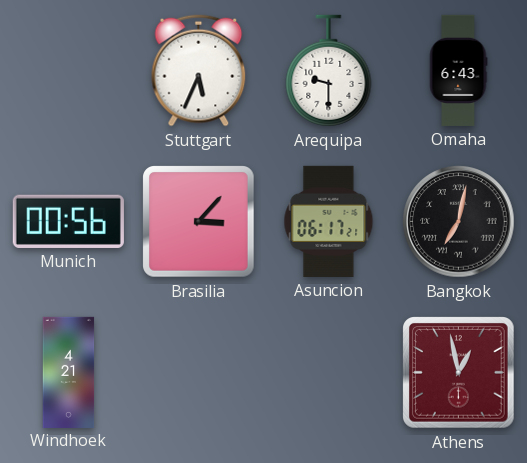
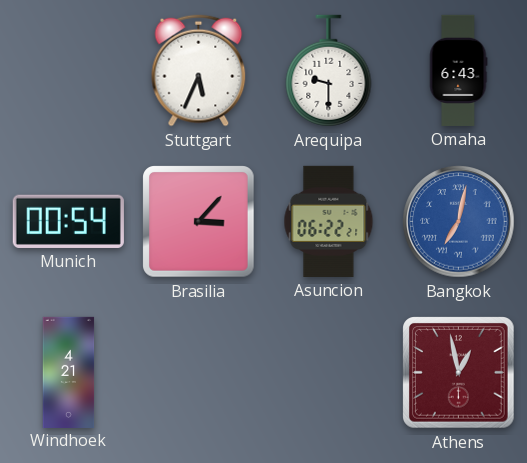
Munich: 00:56 -> 00:54
Asuncion: 06:17 -> 06:22
Bangkok dial: black -> blue
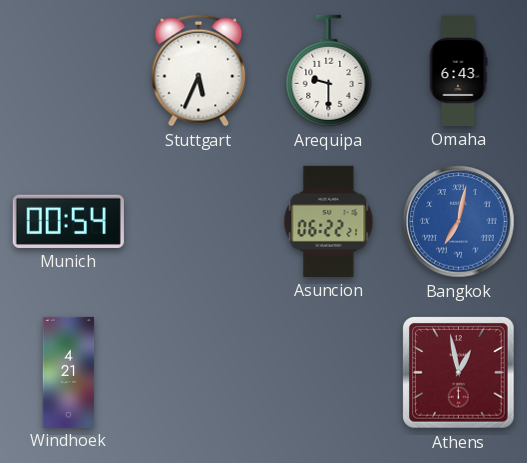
Brasilia: 3:07 -> none
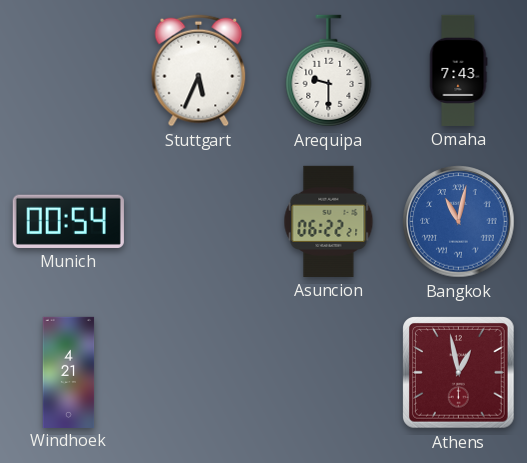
Omaha: 6:43 -> 7:43
Bangkok: 7:02 -> 11:02
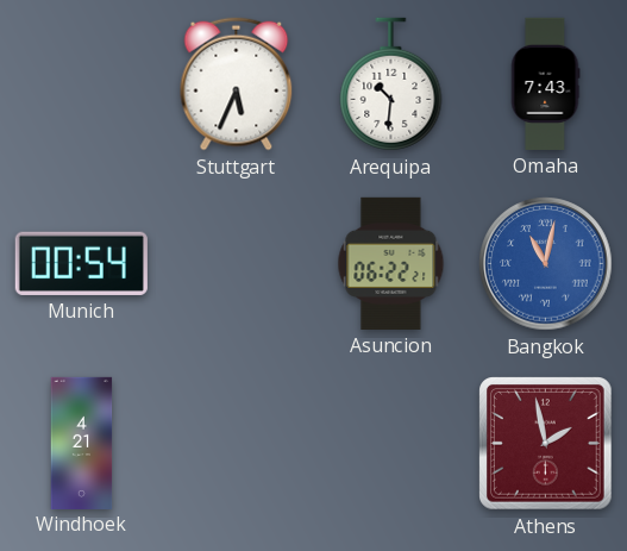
Arequipa: 9:30 -> 10:31
Athens: 12:58 -> 1:58
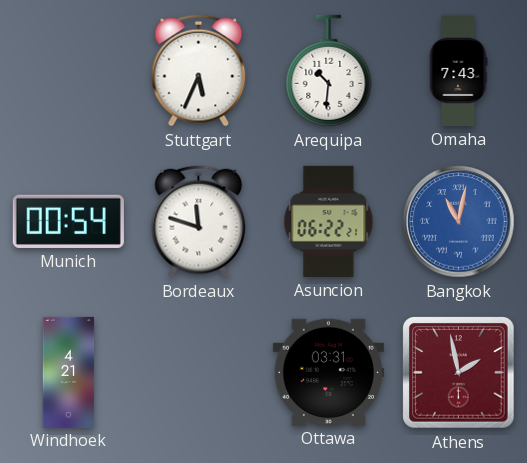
Bordeaux: none -> 11:48
Ottawa: none -> 03:31
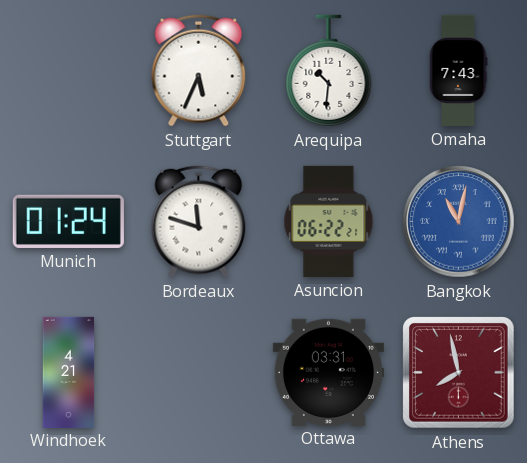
Munich: 00:54 -> 01:24
Athens: 1:58 -> 7:58
